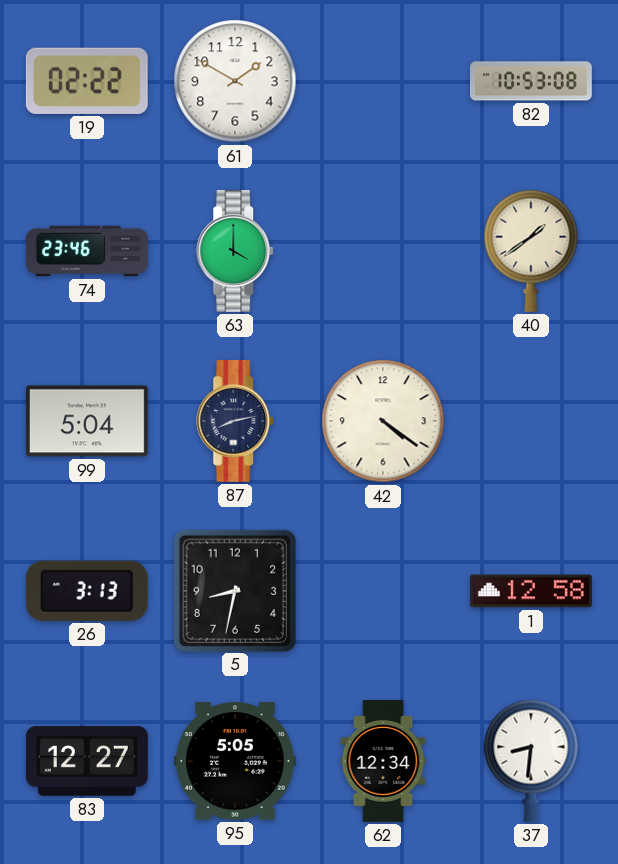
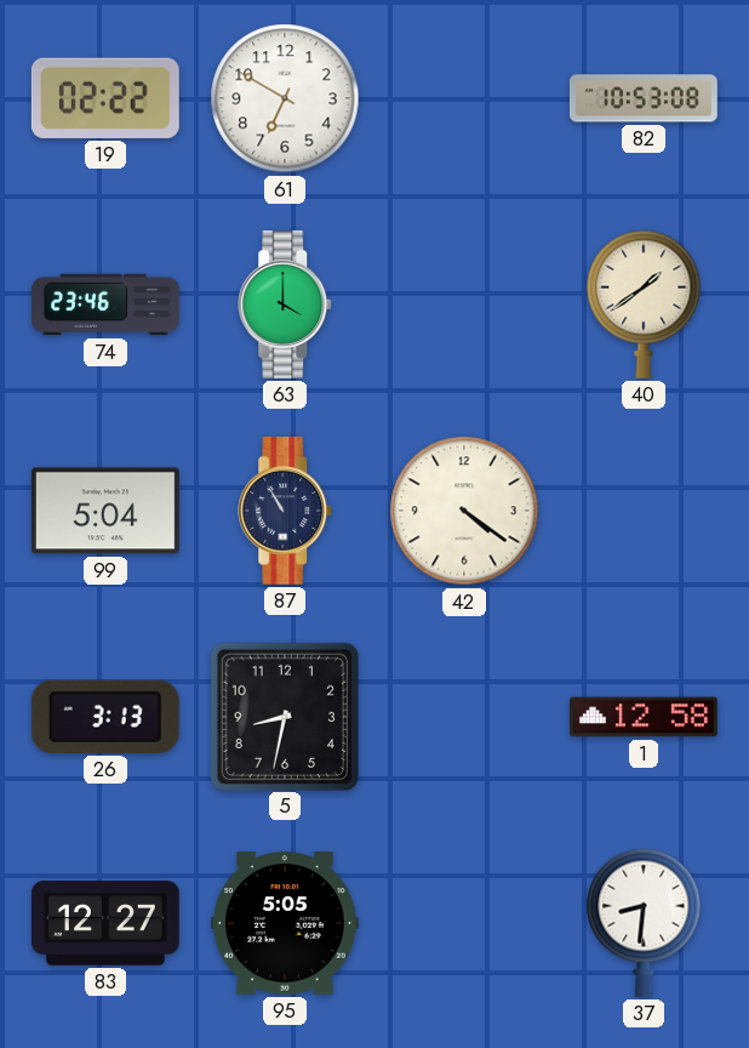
61: 1:50 -> 6:50
87: 8:13 -> 10:55
62: 12:34 -> none
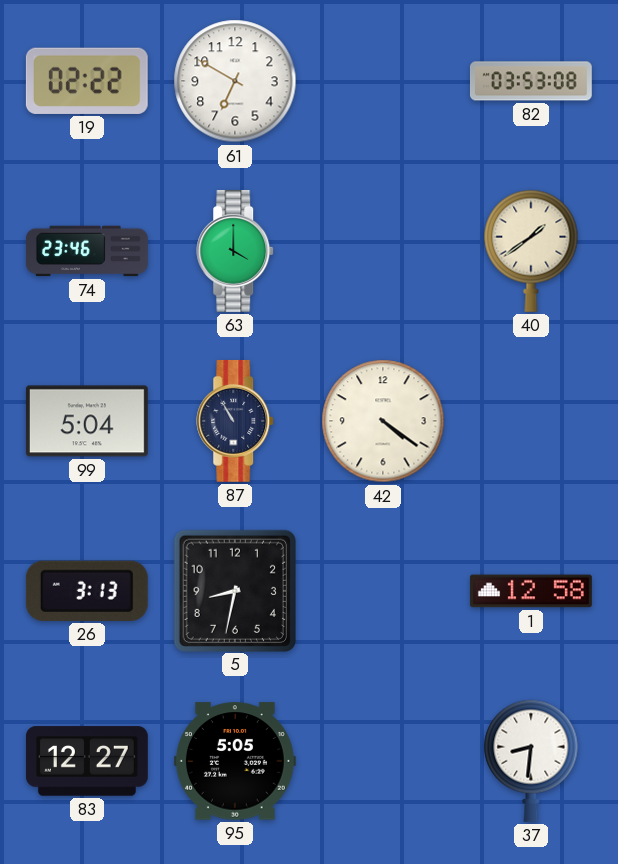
82: 10:53 -> 03:53
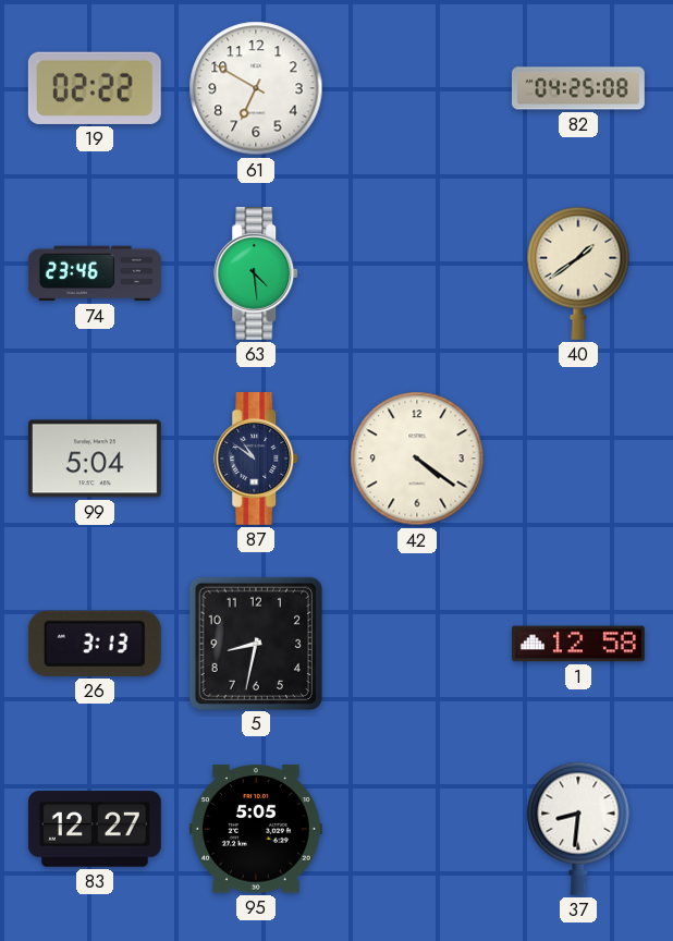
82: 03:53 -> 04:25
63: 4:00 -> 4:29
87: 10:55 -> 10:51
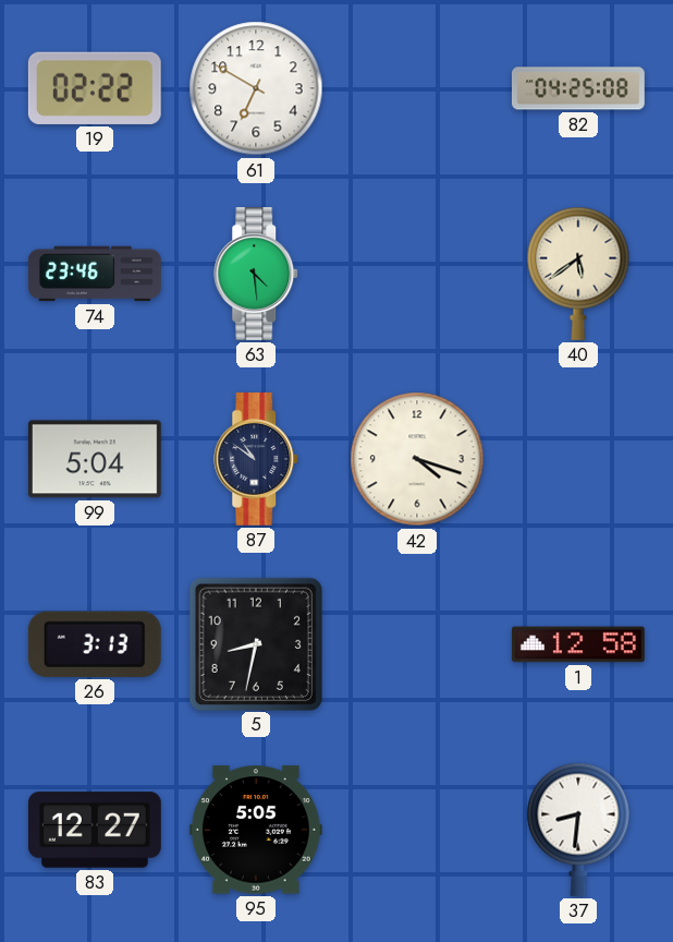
40: 1:39 -> 5:39
42: 4:21 -> 4:18
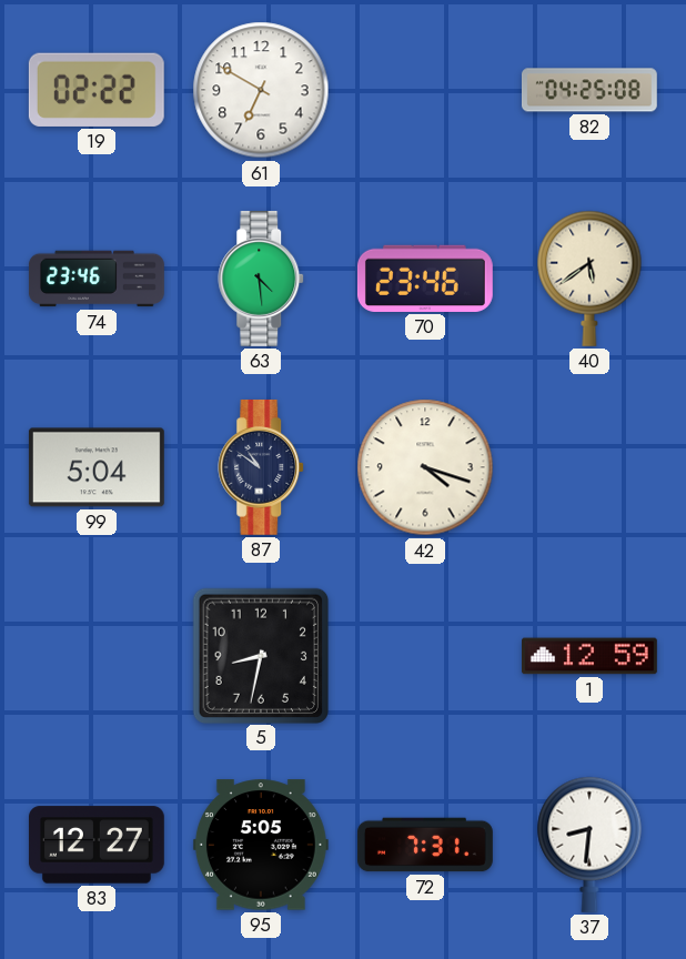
70: none -> 23:46
26: 3:13 -> none
1: 12:58 -> 12:59
72: none -> 7:31
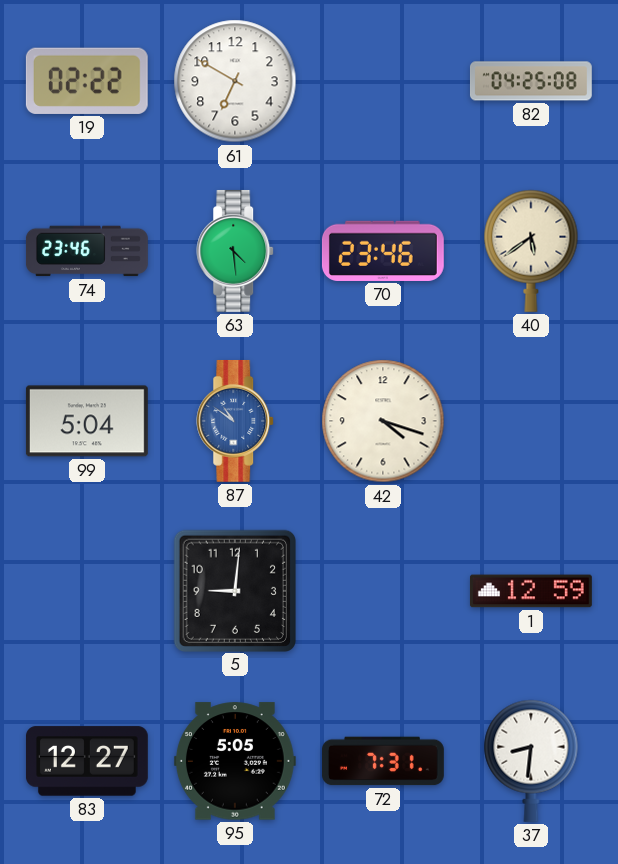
87 dial: navy -> blue
5: 8:32 -> 9:01
